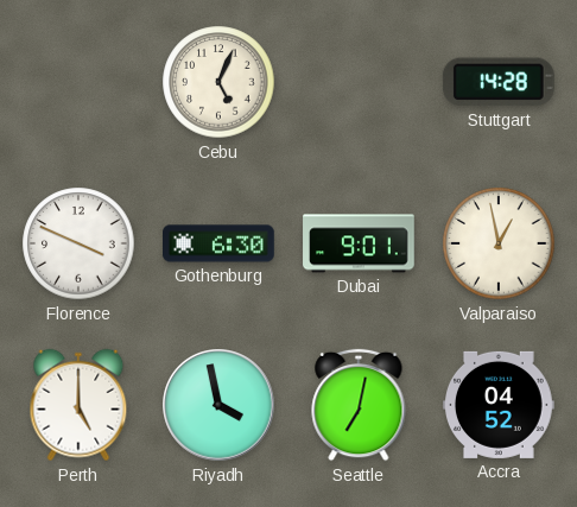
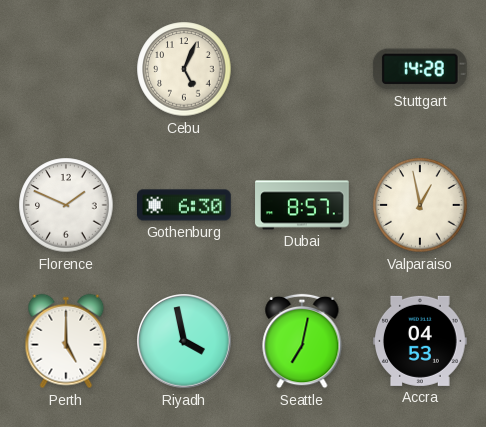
Florence: 3:49 -> 1:49
Dubai: 9:01 -> 8:57
Accra: 04:52 -> 04:53
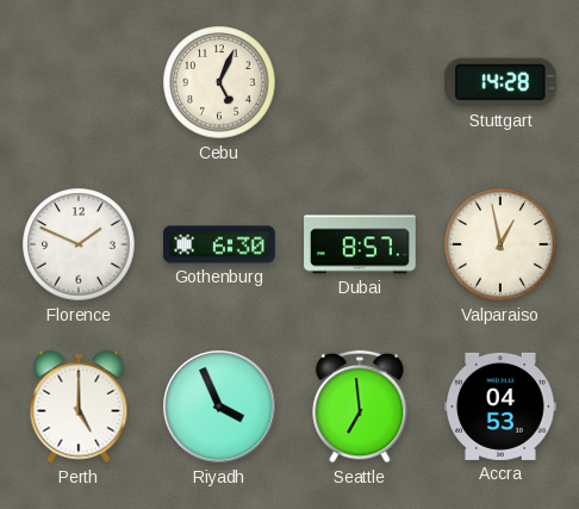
Riyadh: 3:58 -> 3:56
Seattle: 7:02 -> 6:59
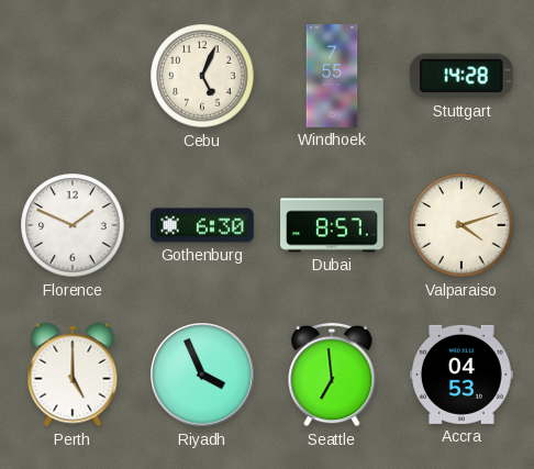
Windhoek: none -> 7:55
Valparaiso: 12:58 -> 4:12
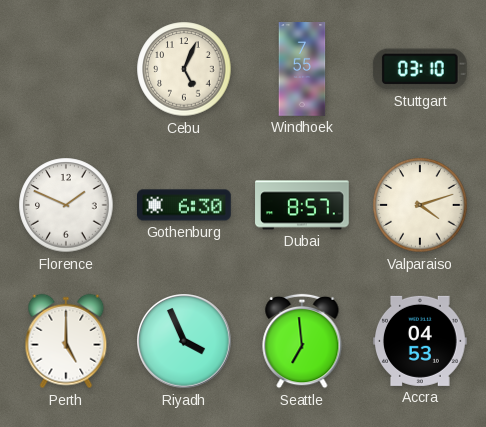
Stuttgart: 14:28 -> 03:10
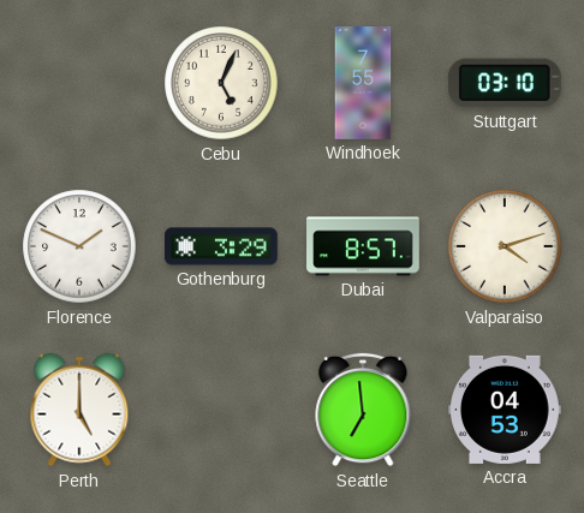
Gothenburg: 6:30 -> 3:29
Riyadh: 3:56 -> none
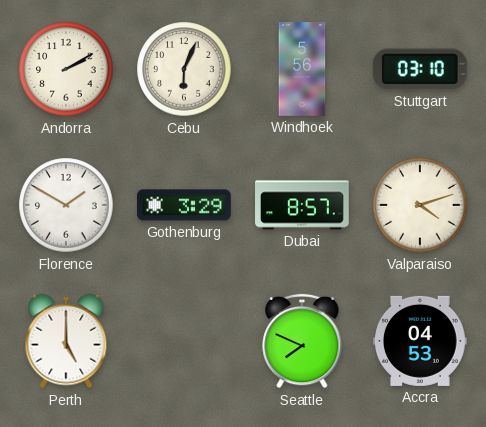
Andorra: none -> 2:10
Cebu: 5:04 -> 6:04
Windhoek: 7:55 -> 5:56
Florence: 1:49 -> 1:50
Seattle: 6:59 -> 7:49
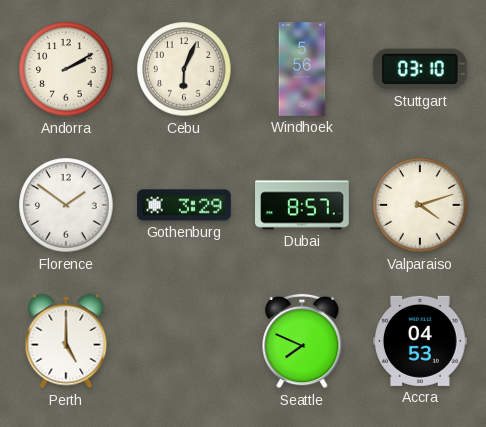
Florence: 1:50 -> 1:51
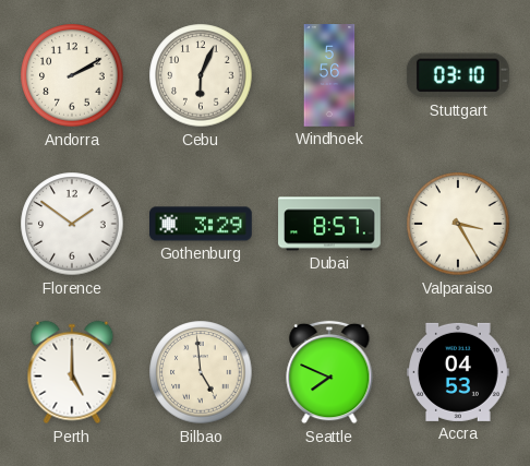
Valparaiso: 4:12 -> 3:25
Bilbao: none -> 4:59
